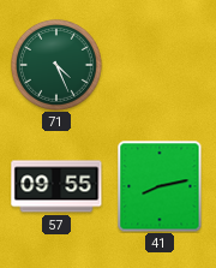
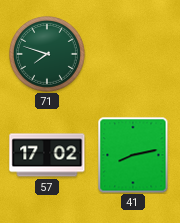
71: 4:26 -> 7:48
57: 09:55 -> 17:02
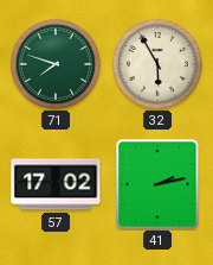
32: none -> 5:55
41: 8:13 -> 2:13
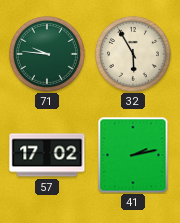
71: 7:48 -> 9:46
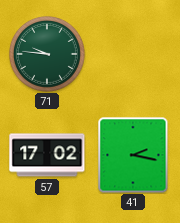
32: 5:55 -> none
41: 2:13 -> 2:17
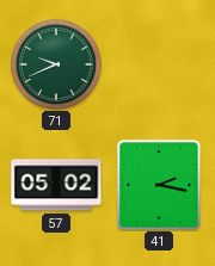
71: 9:46 -> 9:41
57: 17:02 -> 05:02
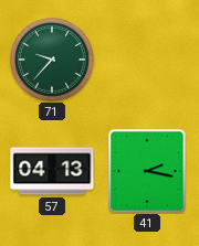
71: 9:41 -> 9:37
57: 05:02 -> 04:13
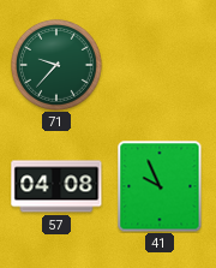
57: 04:13 -> 04:08
41: 2:17 -> 9:56
